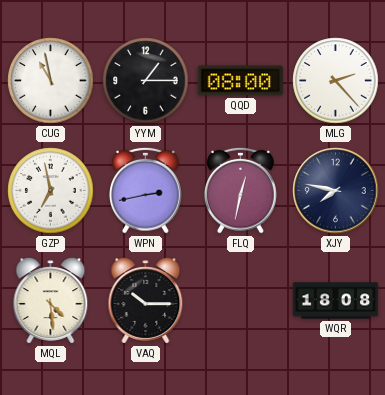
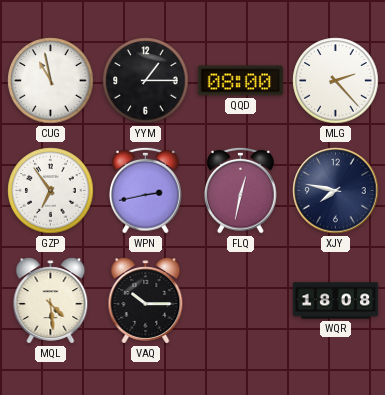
GZP: 6:58 -> 6:54
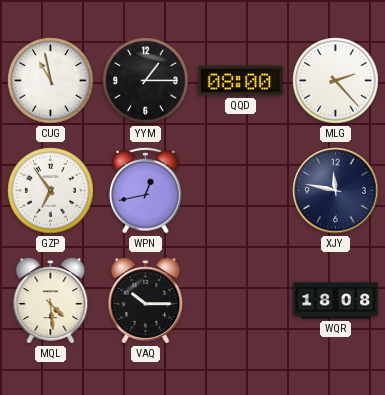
WPN: 2:43 -> 12:43
FLQ: 12:32 -> none
XJY: 7:47 -> 11:47
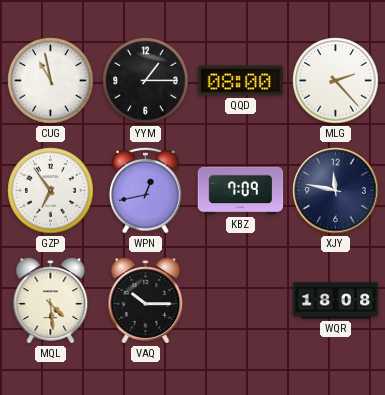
KBZ: none -> 7:09
